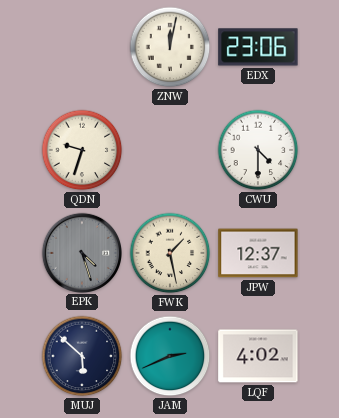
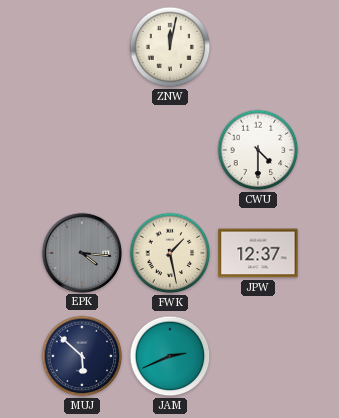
EDX: 23:06 -> none
QDN: 9:33 -> none
EPK: 4:27 -> 4:16
LQF: 4:02 -> none
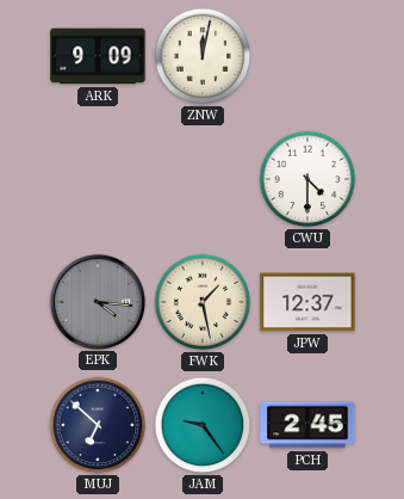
ARK: none -> 9:09
MUJ: 5:52 -> 6:52
JAM: 2:41 -> 9:24
PCH: none -> 2:45
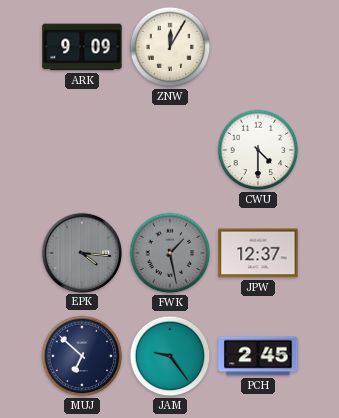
ZNW: 12:02 -> 12:05
FWK dial: cream -> grey
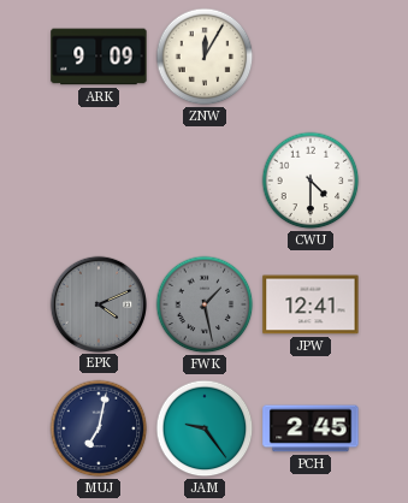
EPK: 4:16 -> 4:11
JPW: 12:37 -> 12:41
MUJ: 6:52 -> 7:02
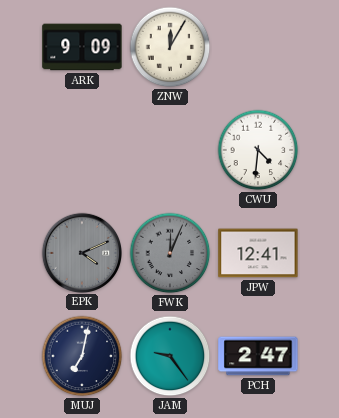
CWU: 4:30 -> 4:31
FWK: 1:28 -> 12:04
PCH: 2:45 -> 2:47
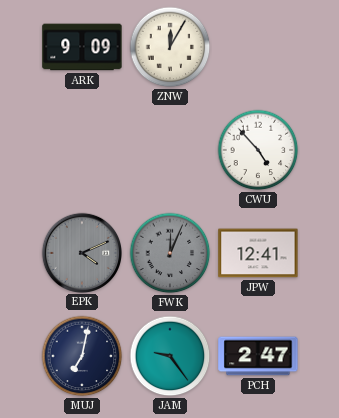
CWU: 4:31 -> 4:53
